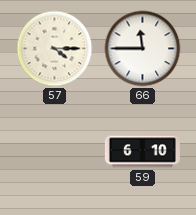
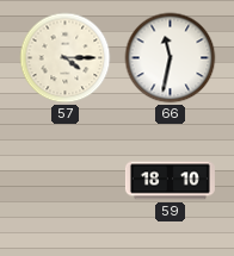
66: 11:45 -> 11:32
59: 6:10 -> 18:10
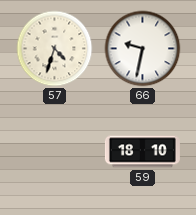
57: 4:15 -> 4:33
66: 11:32 -> 9:32
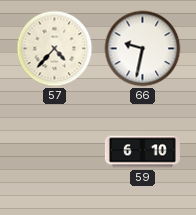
57: 4:33 -> 4:37
59: 18:10 -> 6:10
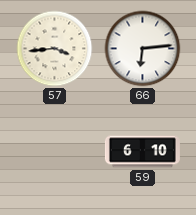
57: 4:37 -> 3:44
66: 9:32 -> 6:14
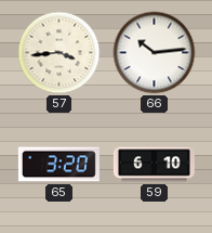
66: 6:14 -> 10:14
65: none -> 3:20
